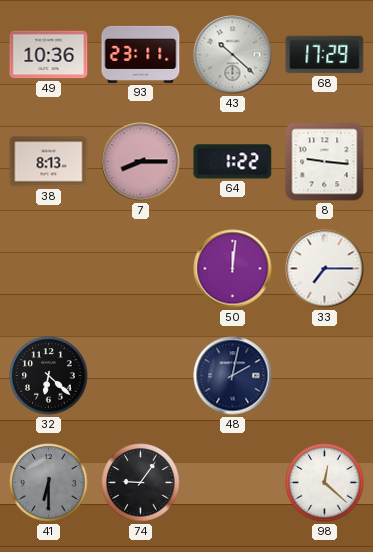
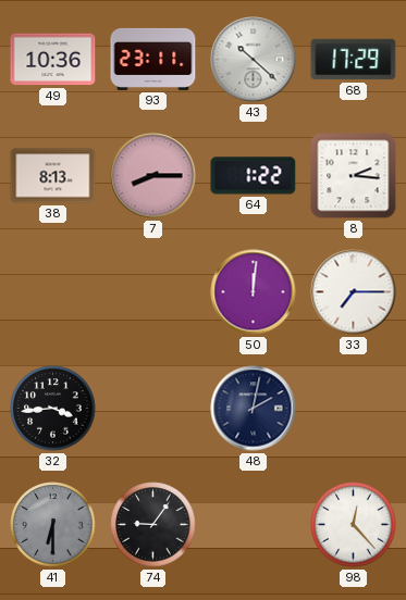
8: 9:16 -> 2:16
32: 6:22 -> 3:44
98: 12:22 -> 12:23
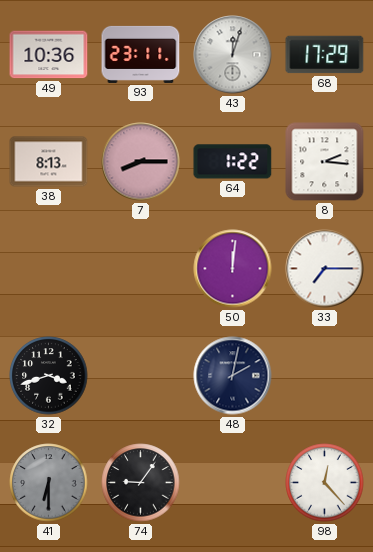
43: 10:22 -> 12:03
32: 3:44 -> 3:42
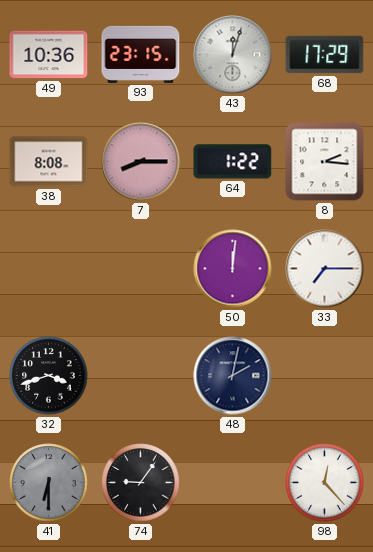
93: 23:11 -> 23:15
38: 8:13 -> 8:08
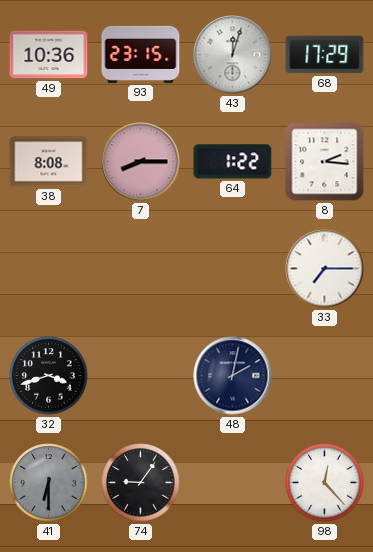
50: 12:01 -> none
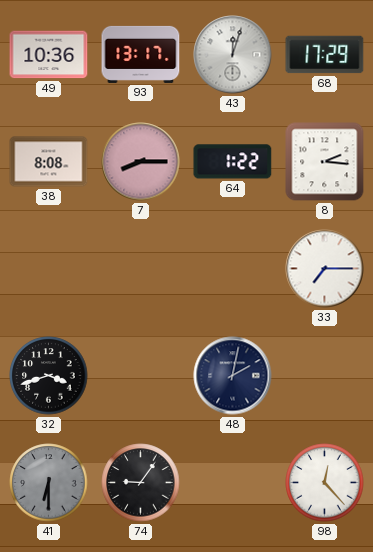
93: 23:15 -> 13:17
